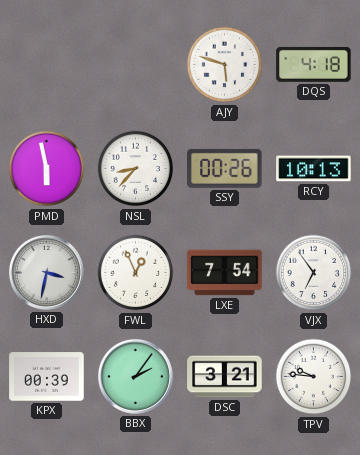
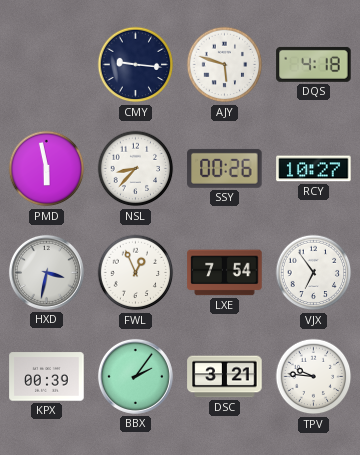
CMY: none -> 9:16
RCY: 10:13 -> 10:27
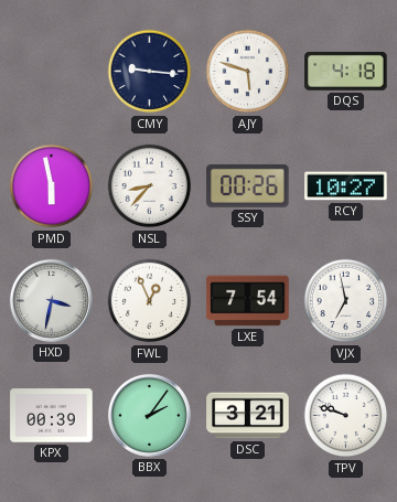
VJX: 6:54 -> 6:58
TPV: 9:46 -> 9:48
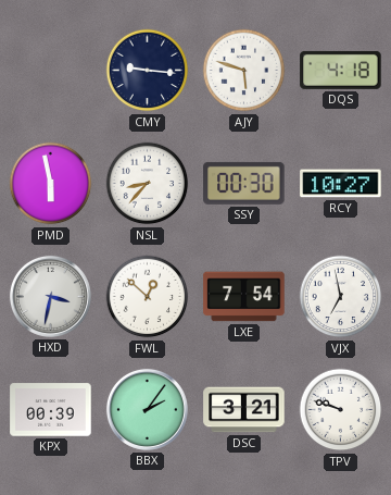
SSY: 00:26 -> 00:30
FWL: 12:56 -> 12:52
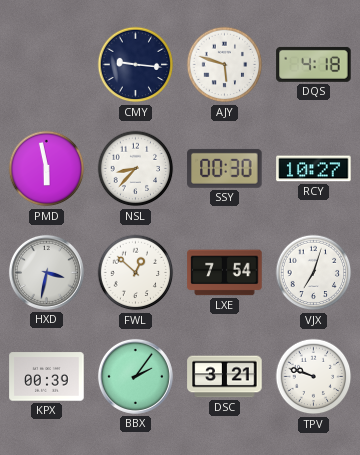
VJX: 6:58 -> 7:03
